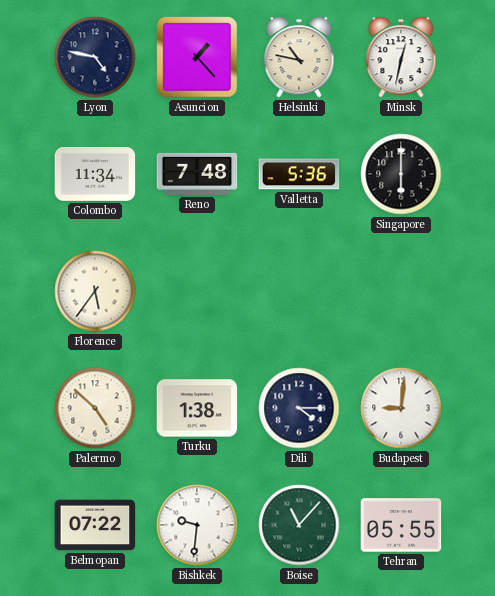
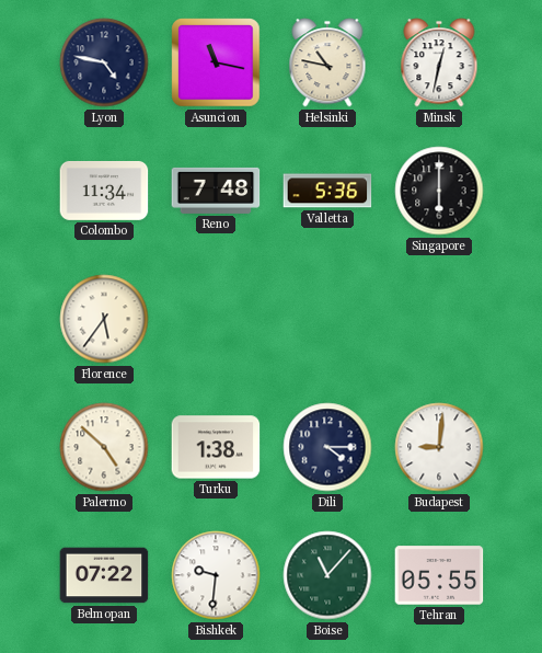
Asuncion: 1:23 -> 11:17
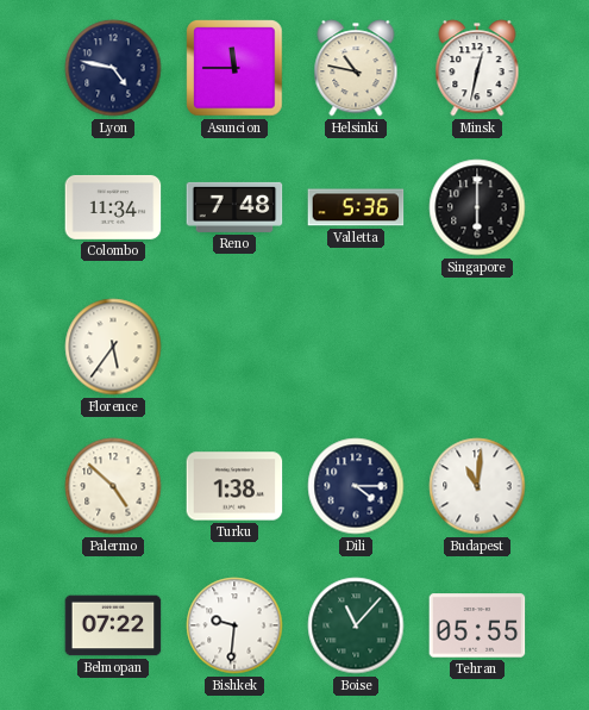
Asuncion: 11:17 -> 11:45
Budapest: 9:01 -> 11:01
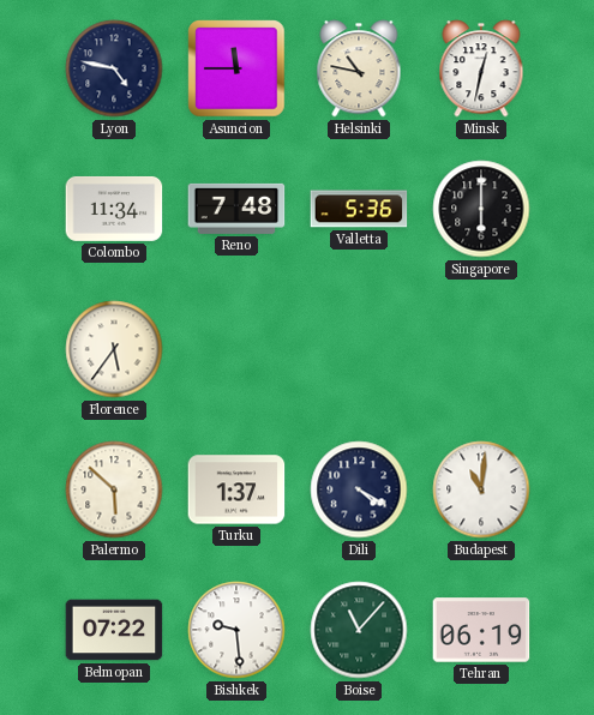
Palermo: 4:52 -> 5:52
Turku: 1:38 -> 1:37
Dili: 4:15 -> 4:20
Bishkek: 9:31 -> 9:29
Tehran: 05:55 -> 06:19
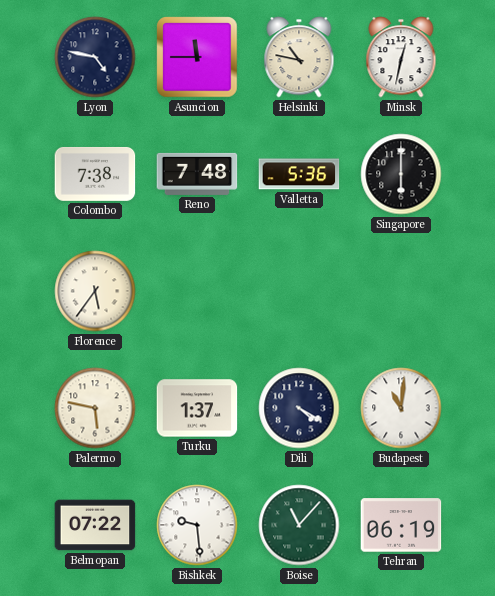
Colombo: 11:34 -> 7:38
Palermo: 5:52 -> 5:47
